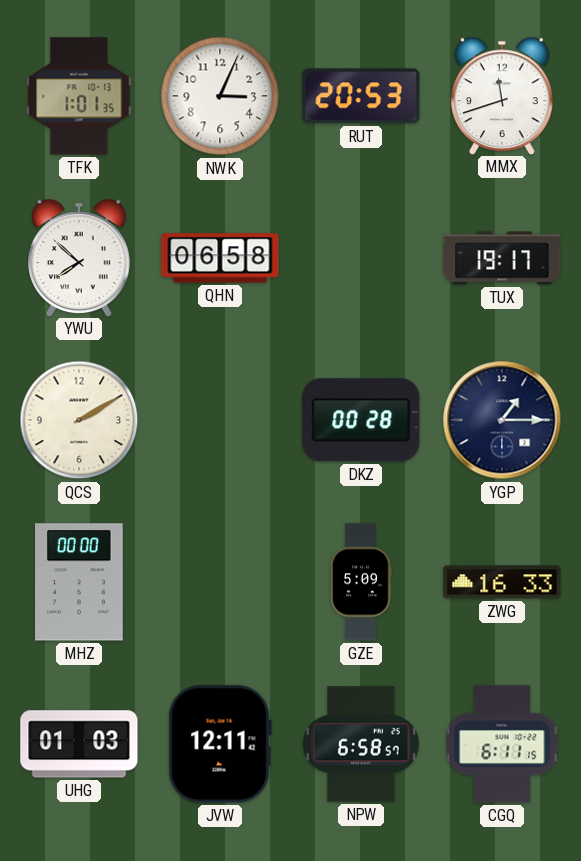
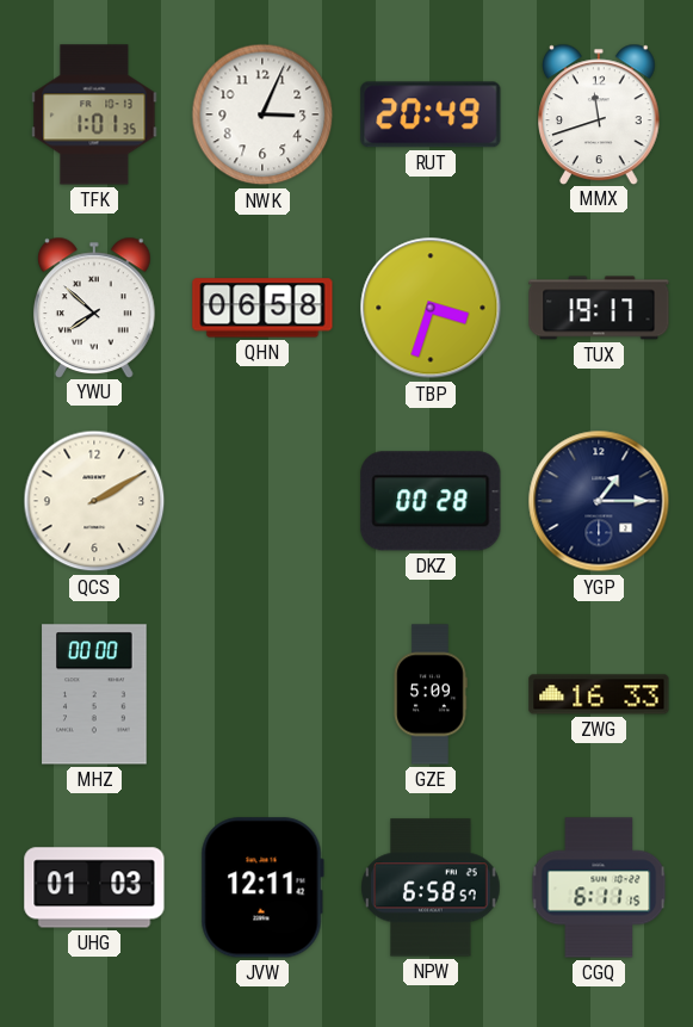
RUT: 20:53 -> 20:49
TBP: none -> 3:33
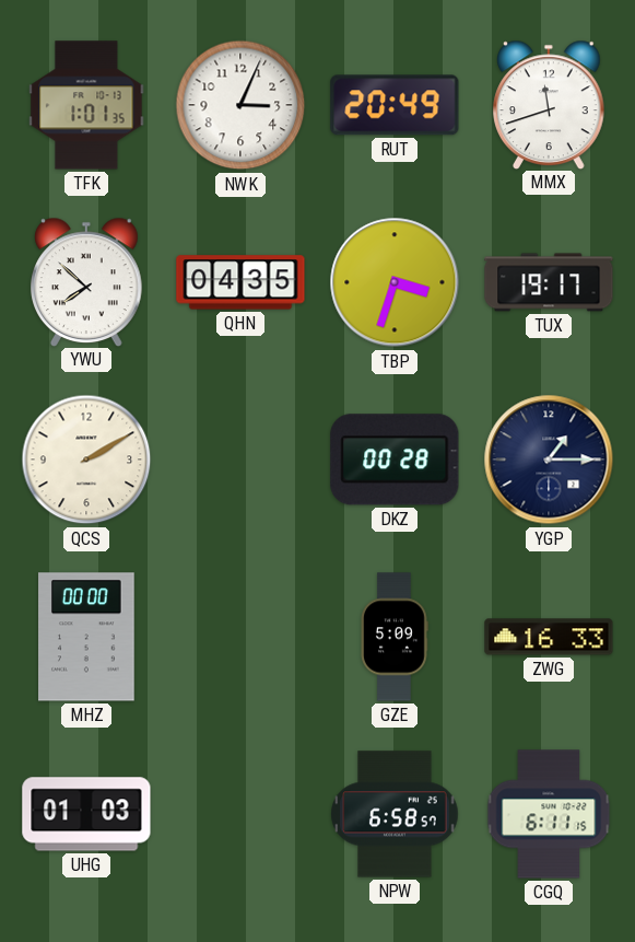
QHN: 06:58 -> 04:35
JVW: 12:11 -> none
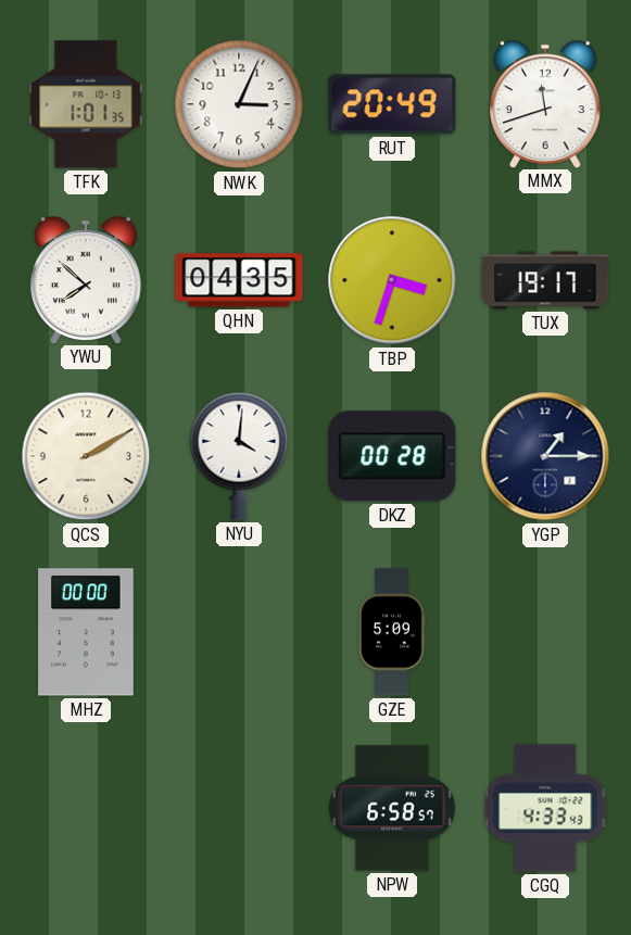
NYU: none -> 4:01
ZWG: 16:33 -> none
UHG: 01:03 -> none
CGQ: 6:11 -> 4:33
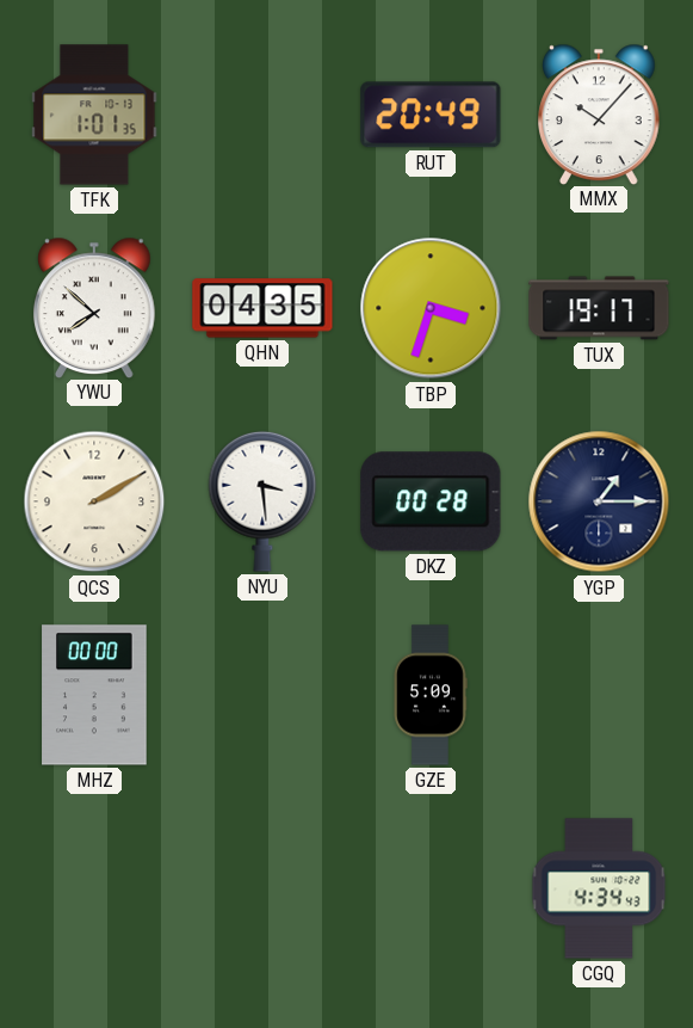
NWK: 3:04 -> none
MMX: 11:42 -> 10:07
NYU: 4:01 -> 3:29
NPW: 6:58 -> none
CGQ: 4:33 -> 4:34
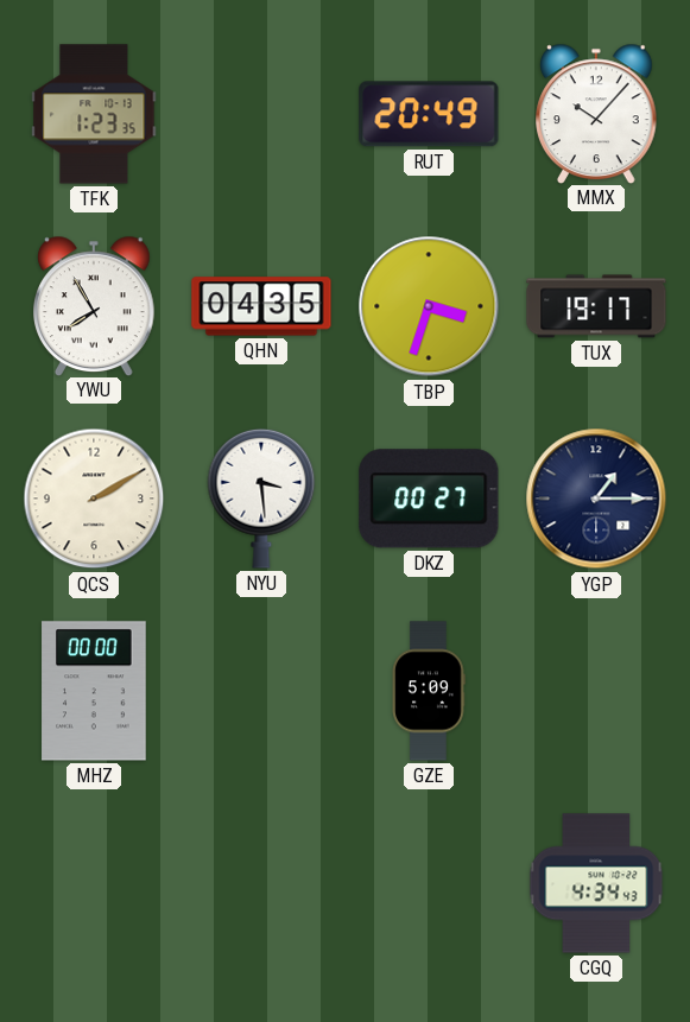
TFK: 1:01 -> 1:23
YWU: 7:52 -> 7:55
DKZ: 00:28 -> 00:27
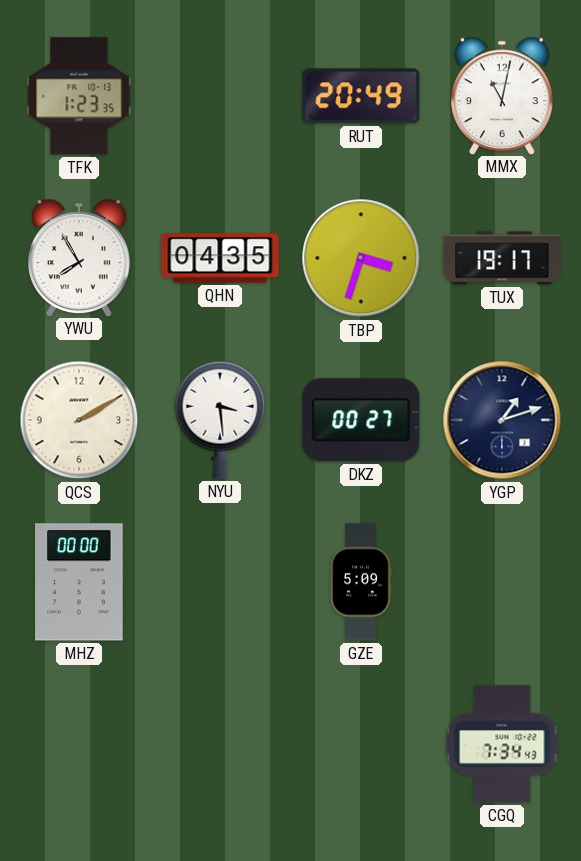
MMX: 10:07 -> 11:02
YGP: 1:15 -> 1:12
CGQ: 4:34 -> 7:34
